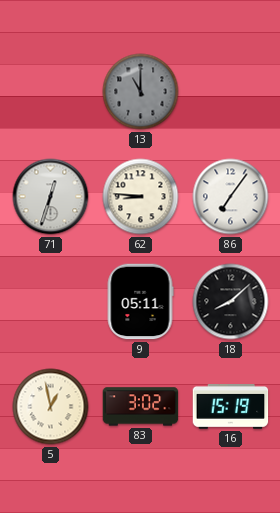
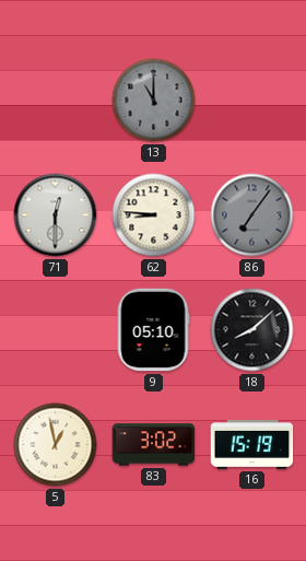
71: 12:33 -> 12:30
86 dial: white -> grey
9: 05:11 -> 05:10
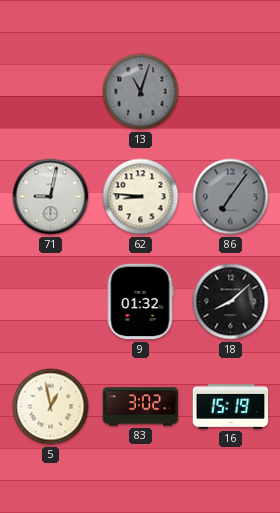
13: 11:00 -> 11:03
71: 12:30 -> 9:02
9: 05:10 -> 01:32
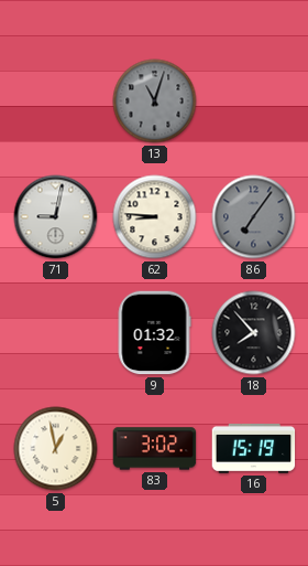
18: 8:08 -> 7:53
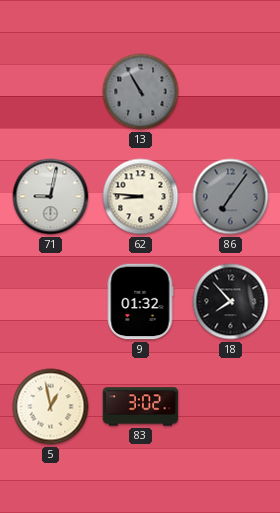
13: 11:03 -> 10:55
16: 15:19 -> none
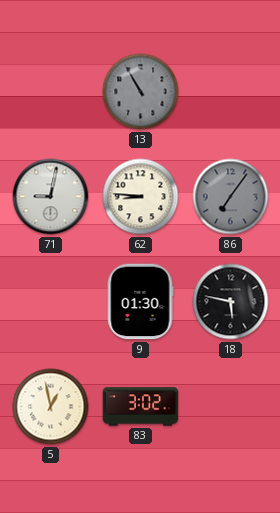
9: 01:32 -> 01:30
18: 7:53 -> 5:47
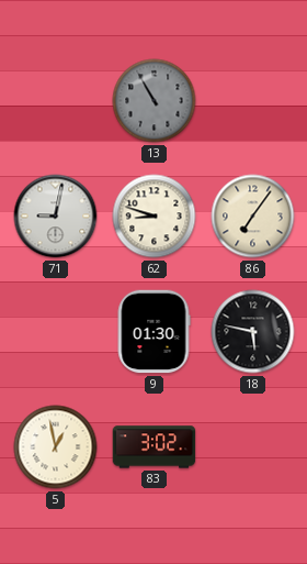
62: 8:46 -> 8:48
86 dial: grey -> cream
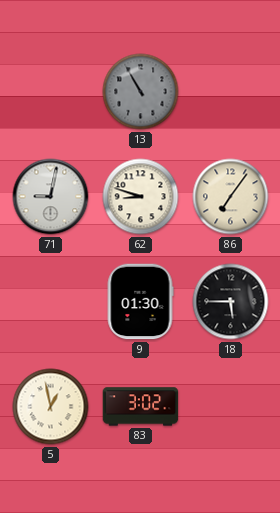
18: 5:47 -> 5:45
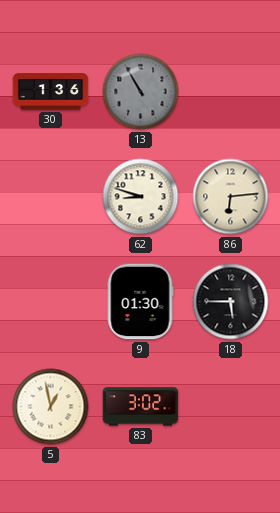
30: none -> 1:36
71: 9:02 -> none
86: 7:06 -> 6:14
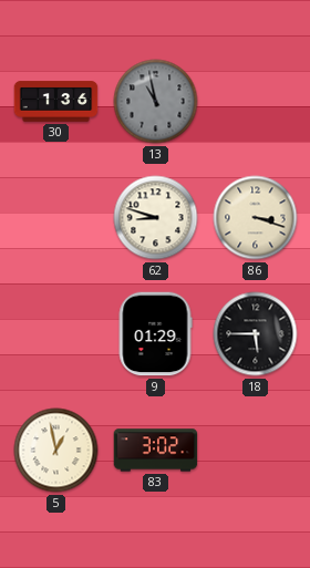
13: 10:55 -> 10:58
86: 6:14 -> 3:18
9: 01:30 -> 01:29
